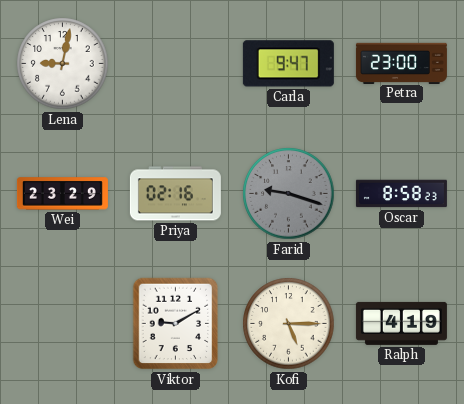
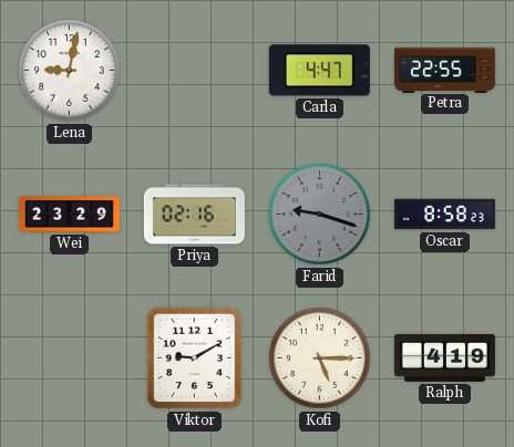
Carla: 9:47 -> 4:47
Petra: 23:00 -> 22:55
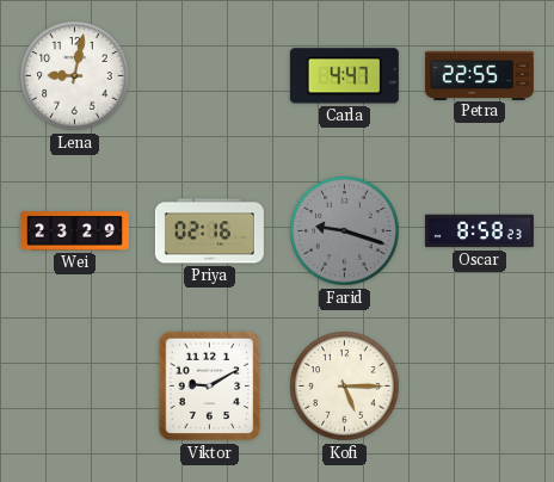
Ralph: 4:19 -> none
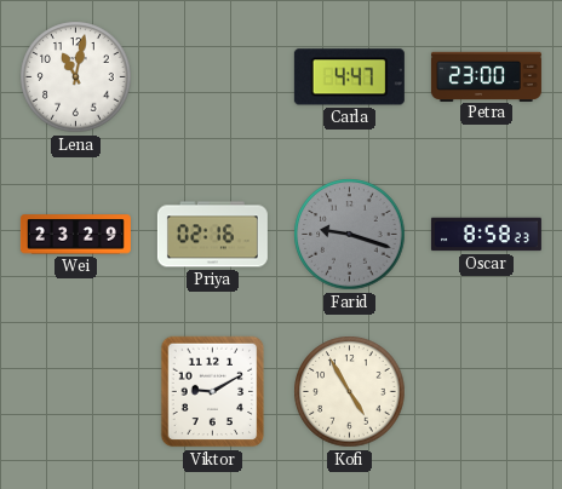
Lena: 9:02 -> 11:02
Petra: 22:55 -> 23:00
Kofi: 5:15 -> 4:55
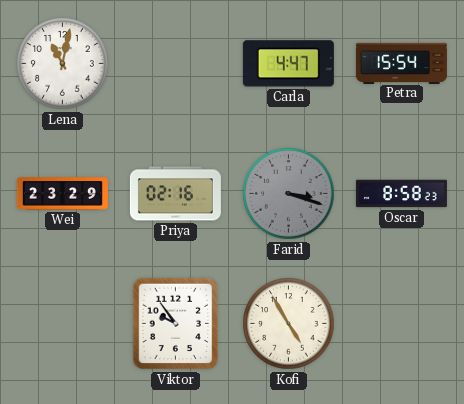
Petra: 23:00 -> 15:54
Farid: 9:18 -> 3:18
Viktor: 9:10 -> 9:54
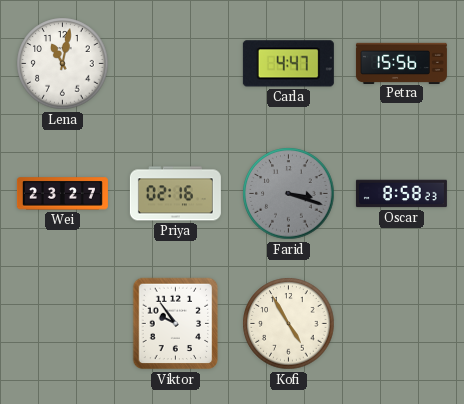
Petra: 15:54 -> 15:56
Wei: 23:29 -> 23:27
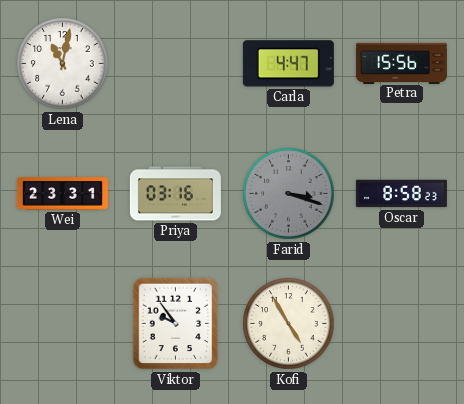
Wei: 23:27 -> 23:31
Priya: 02:16 -> 03:16
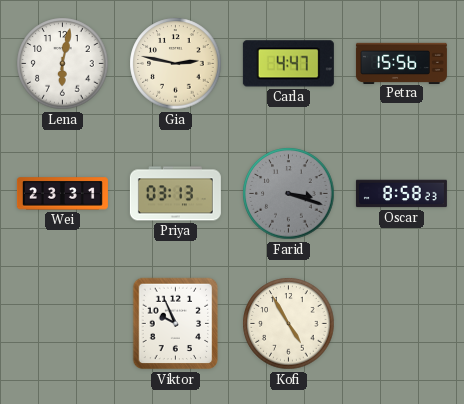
Lena: 11:02 -> 6:02
Gia: none -> 2:47
Priya: 03:16 -> 03:13
Viktor: 9:54 -> 9:56
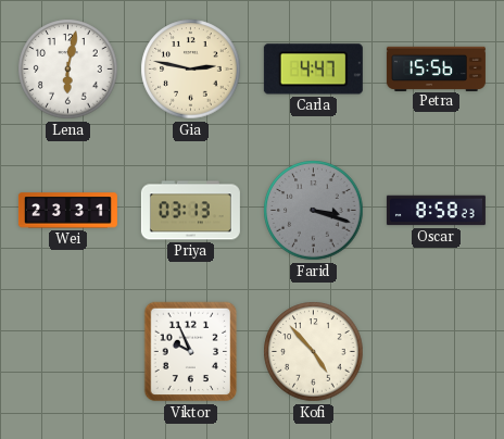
Kofi: 4:55 -> 4:53
